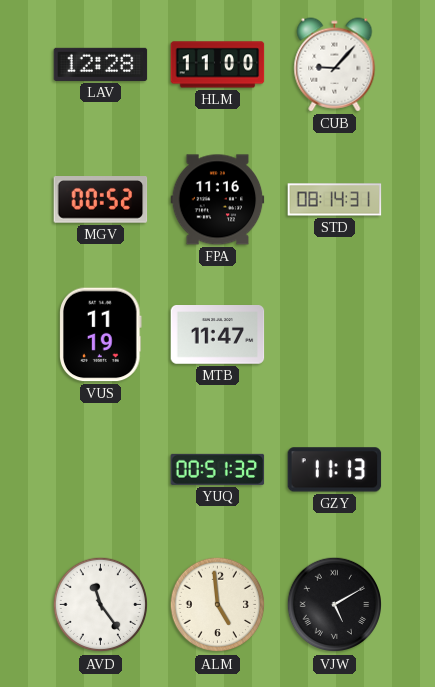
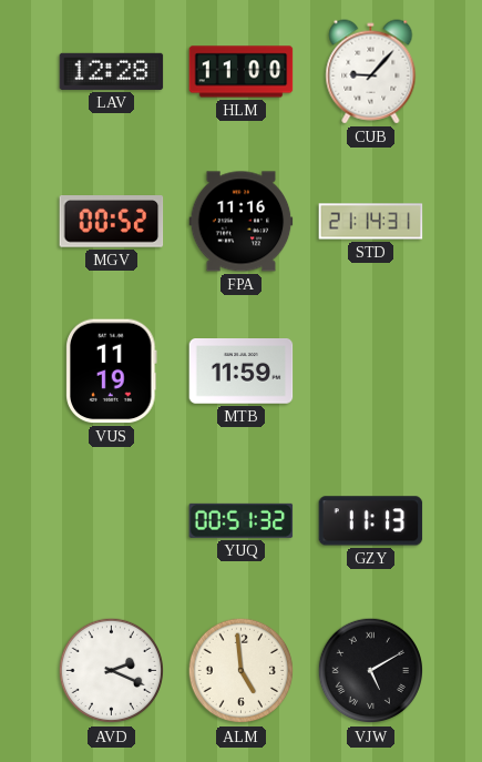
STD: 08:14 -> 21:14
MTB: 11:47 -> 11:59
AVD: 11:24 -> 2:19
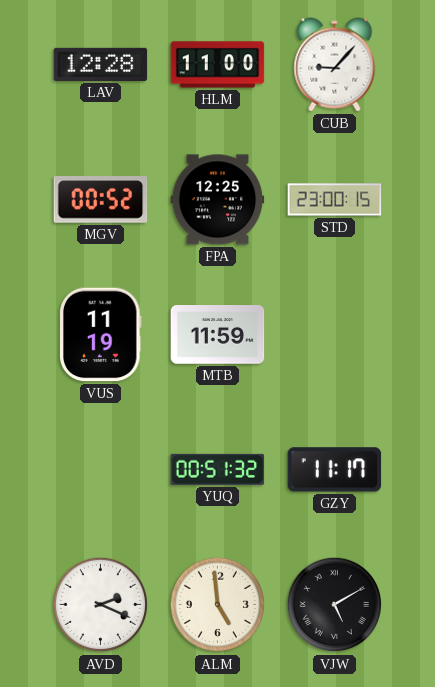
FPA: 11:16 -> 12:25
STD: 21:14 -> 23:00
GZY: 11:13 -> 11:17
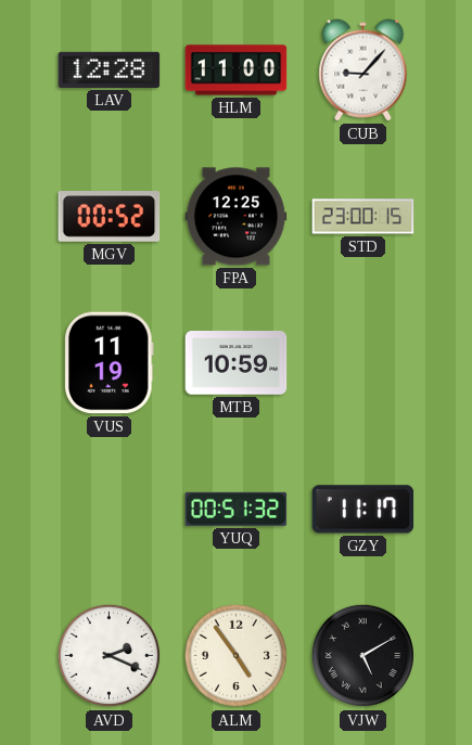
MTB: 11:59 -> 10:59
ALM: 4:59 -> 4:54
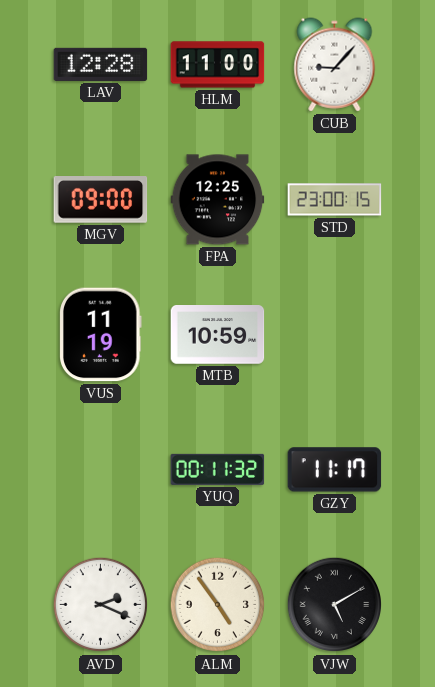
MGV: 00:52 -> 09:00
YUQ: 00:51 -> 00:11
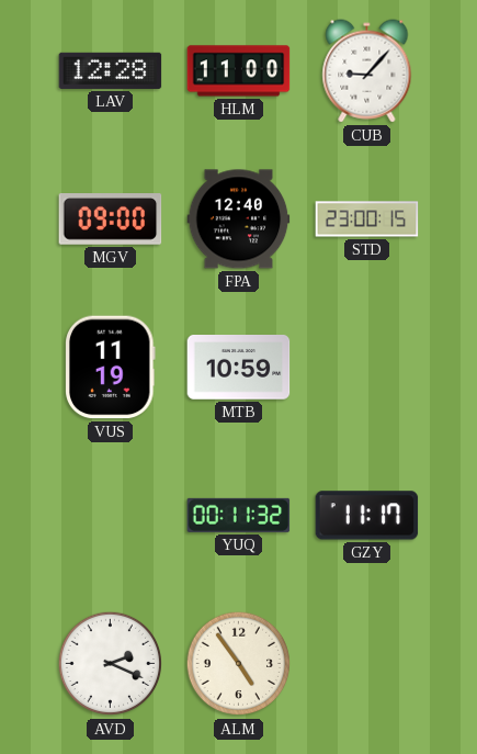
FPA: 12:25 -> 12:40
VJW: 5:10 -> none
